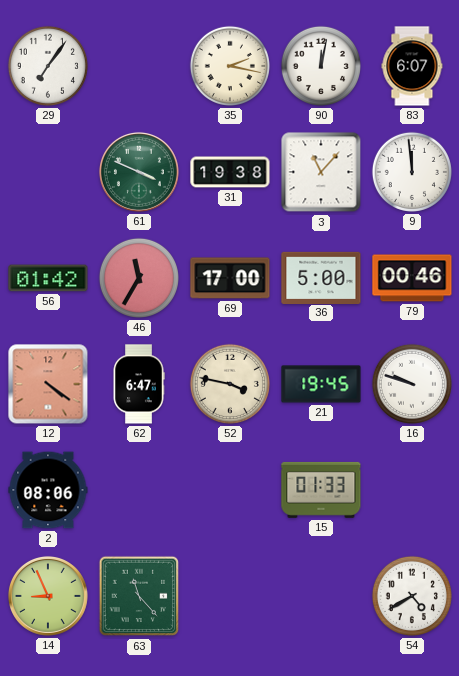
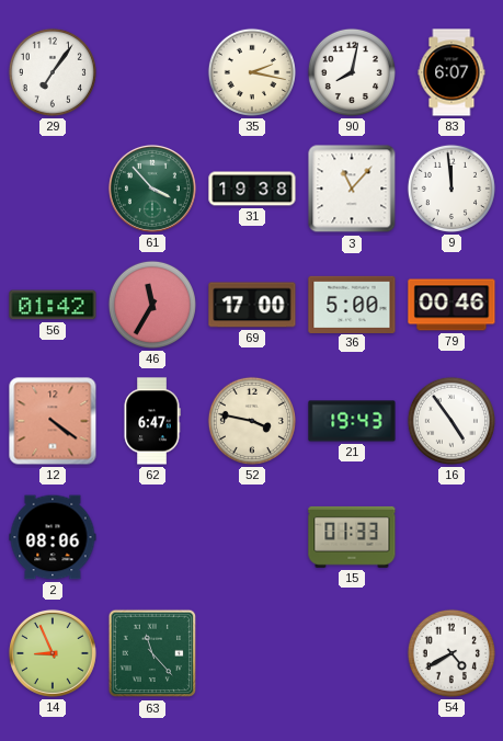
90: 12:02 -> 8:02
61: 3:49 -> 3:53
21: 19:45 -> 19:43
16: 9:48 -> 4:54
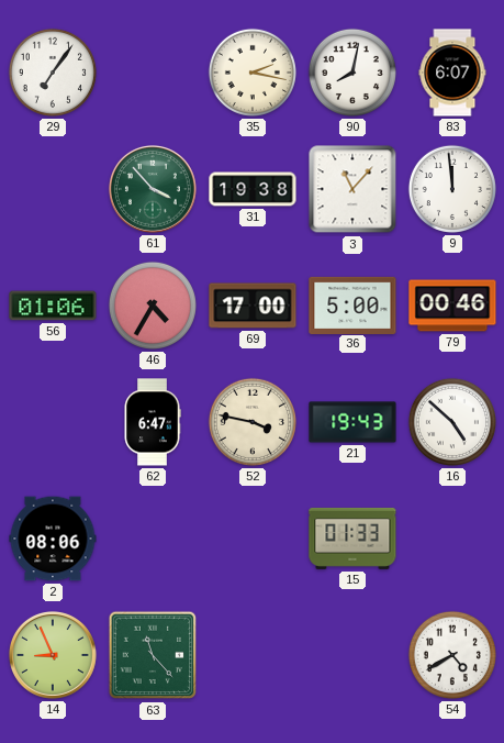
56: 01:42 -> 01:06
46: 11:35 -> 4:35
12: 4:21 -> none
16: 4:54 -> 4:52
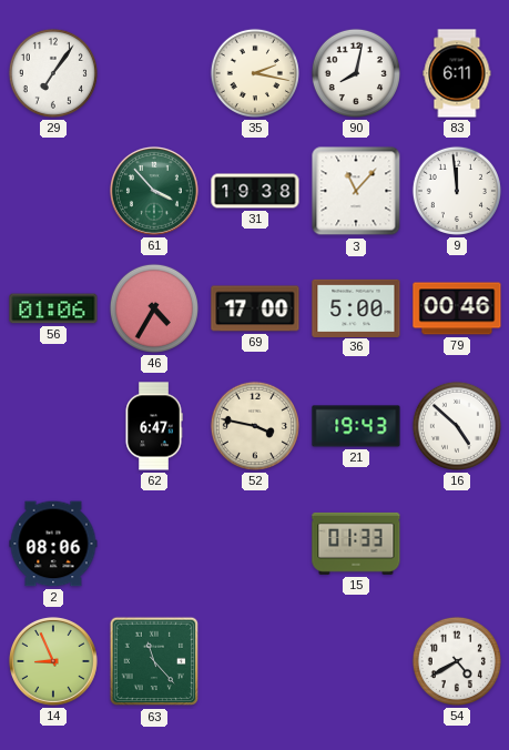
83: 6:07 -> 6:11
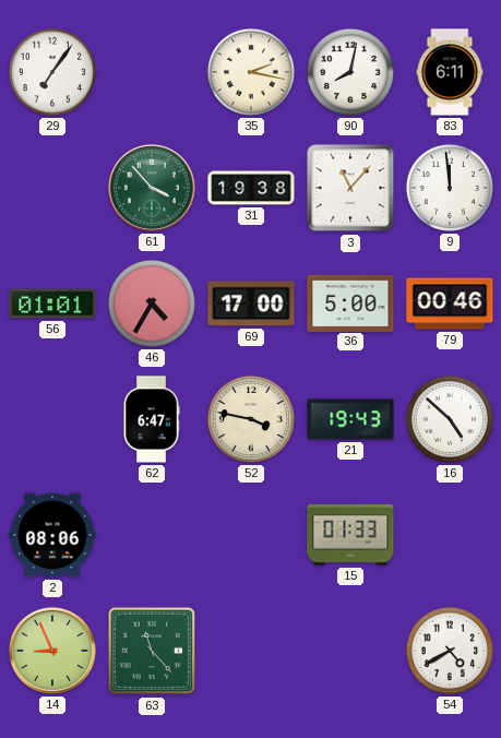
56: 01:06 -> 01:01
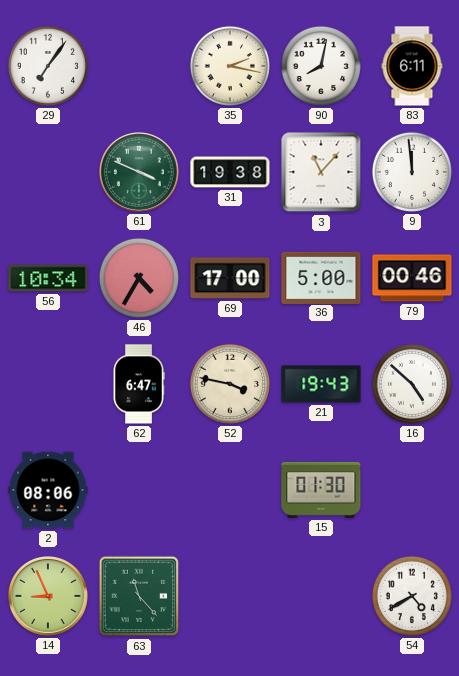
61: 3:53 -> 3:49
56: 01:01 -> 10:34
15: 01:33 -> 01:30
